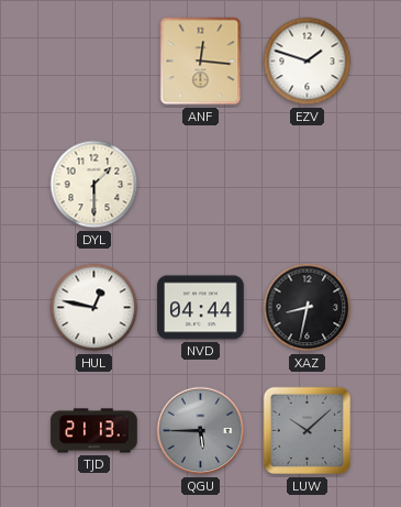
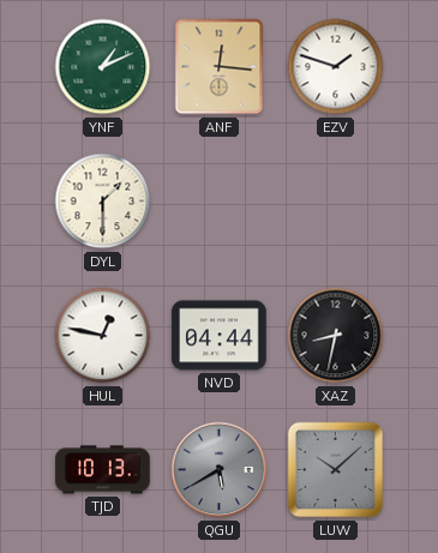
YNF: none -> 1:11
TJD: 21:13 -> 10:13
QGU: 5:45 -> 5:40
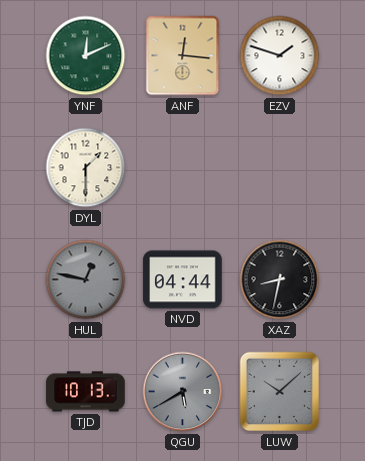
YNF: 1:11 -> 12:11
HUL dial: white -> grey
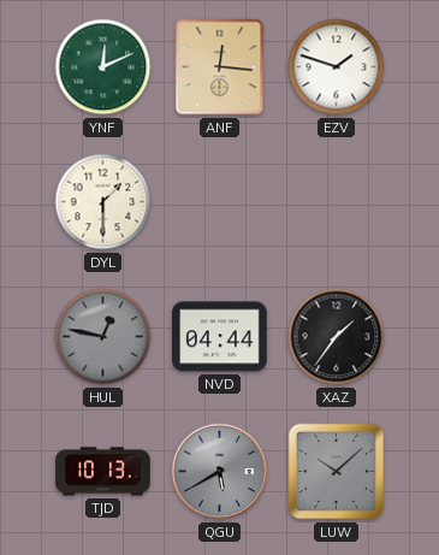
XAZ: 8:32 -> 1:36
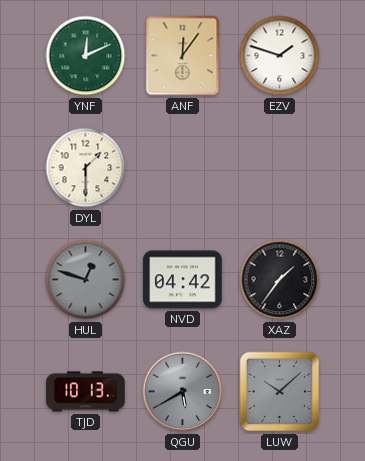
ANF: 12:16 -> 12:06
HUL: 12:47 -> 12:48
NVD: 04:44 -> 04:42
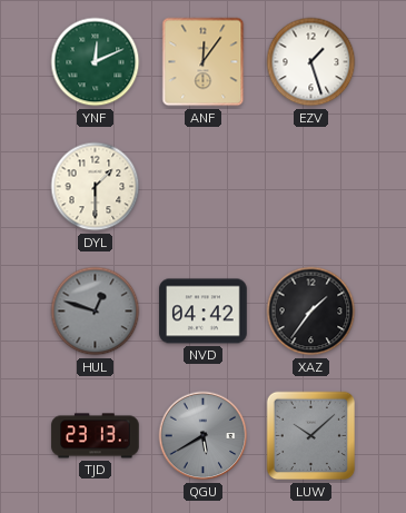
EZV: 1:48 -> 1:27
TJD: 10:13 -> 23:13
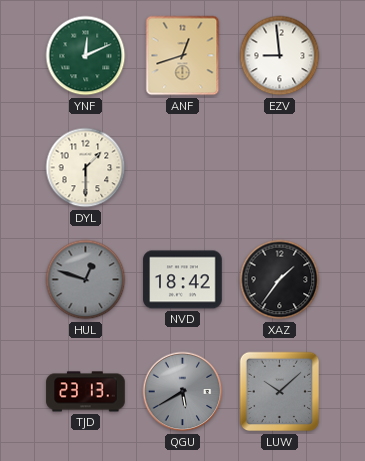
ANF: 12:06 -> 12:42
EZV: 1:27 -> 8:59
NVD: 04:42 -> 18:42
